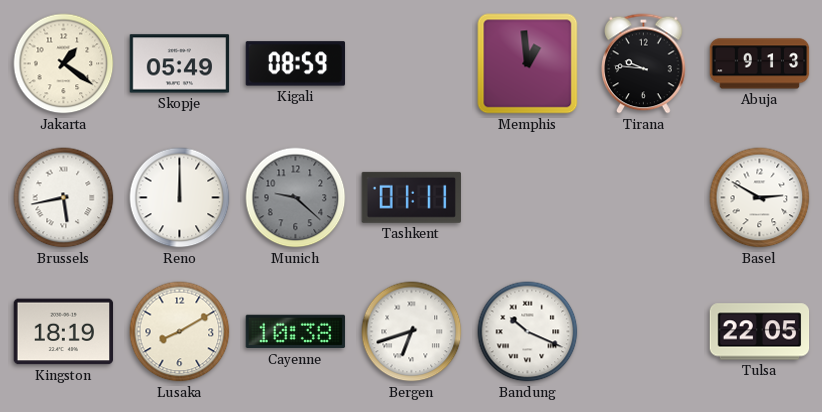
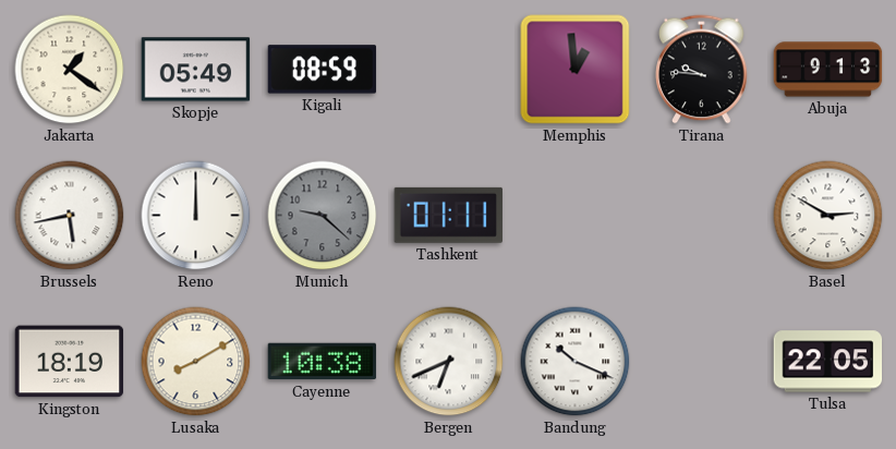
Bergen: 6:42 -> 6:41
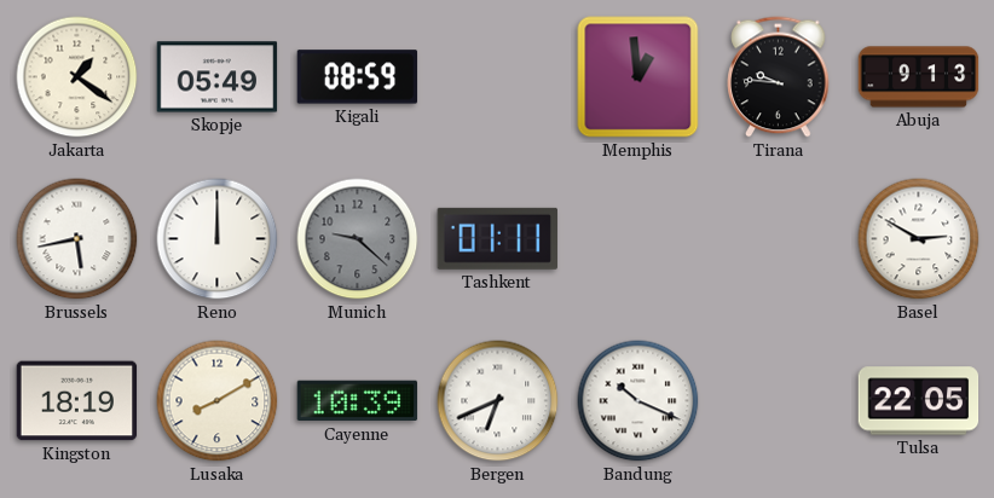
Cayenne: 10:38 -> 10:39
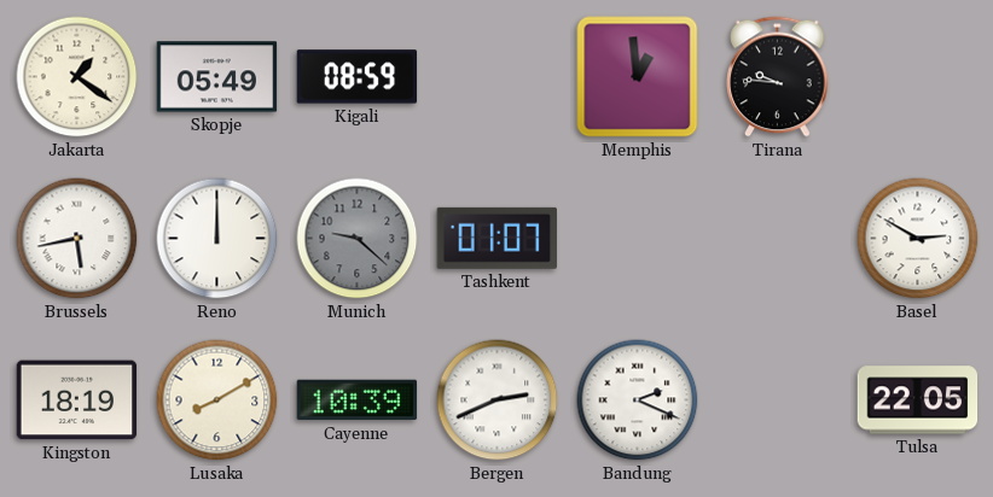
Abuja: 9:13 -> none
Tashkent: 01:11 -> 01:07
Bergen: 6:41 -> 2:41
Bandung: 10:19 -> 2:19
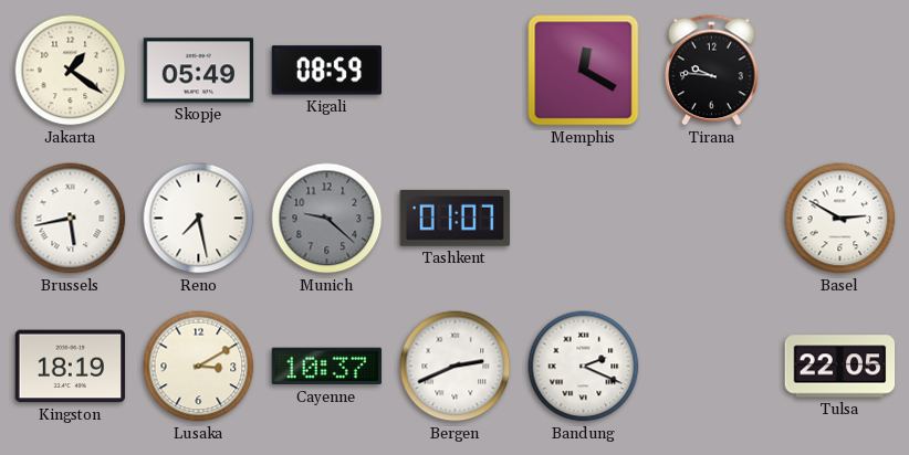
Memphis: 12:59 -> 12:20
Reno: 12:00 -> 7:28
Lusaka: 8:10 -> 3:10
Cayenne: 10:39 -> 10:37
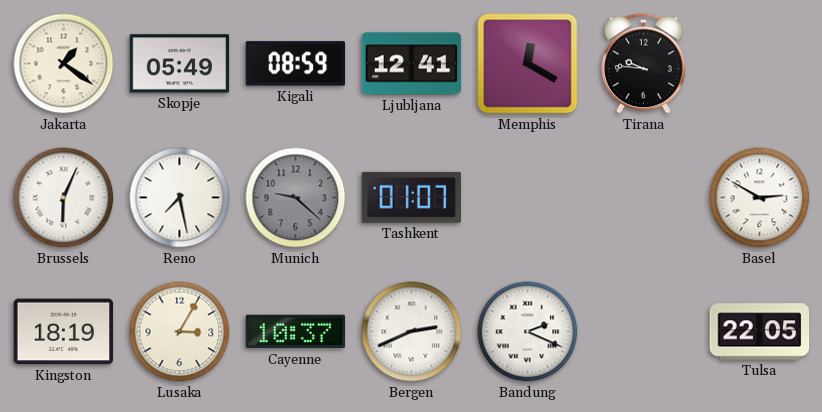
Ljubljana: none -> 12:41
Brussels: 5:43 -> 6:04
Lusaka: 3:10 -> 3:05
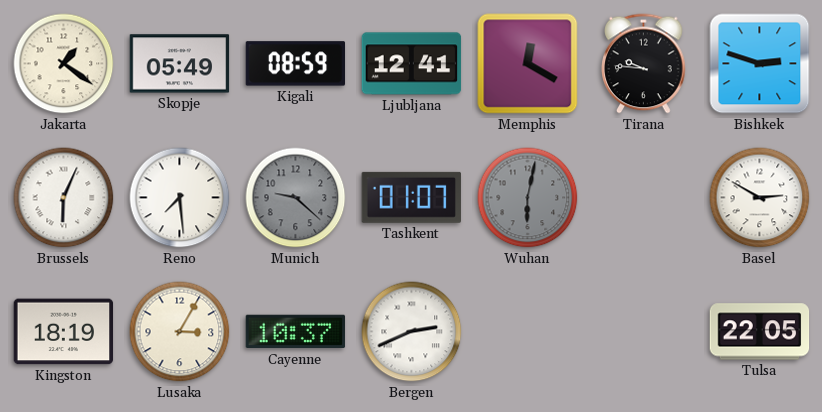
Bishkek: none -> 2:48
Reno: 7:28 -> 7:29
Wuhan: none -> 6:02
Bandung: 2:19 -> none
